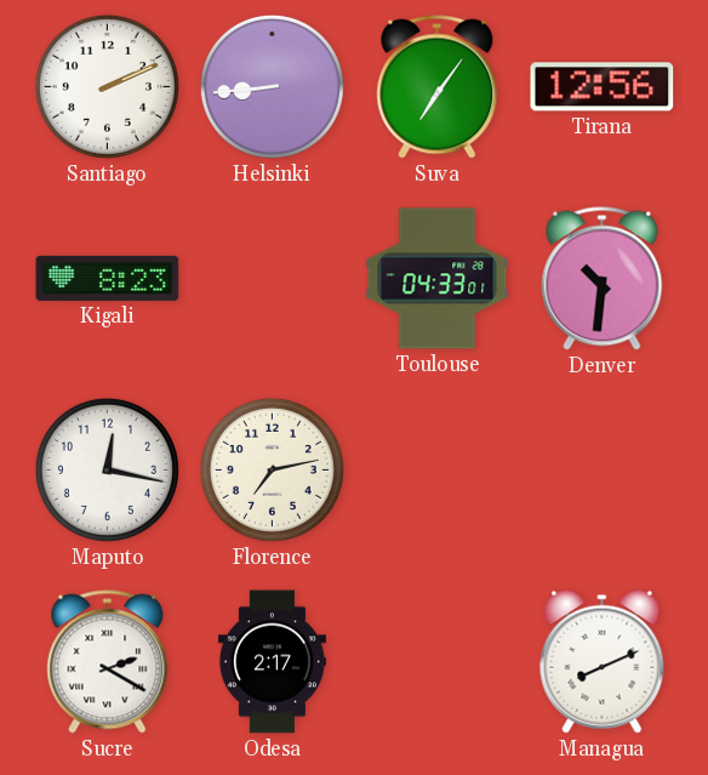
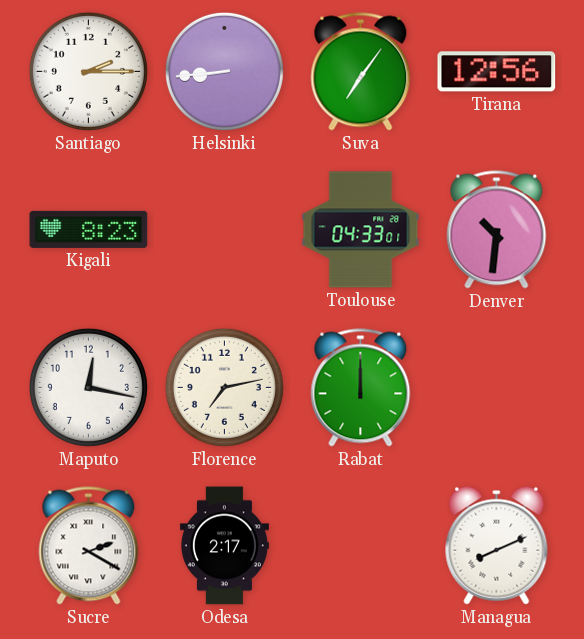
Santiago: 2:11 -> 2:15
Rabat: none -> 12:00
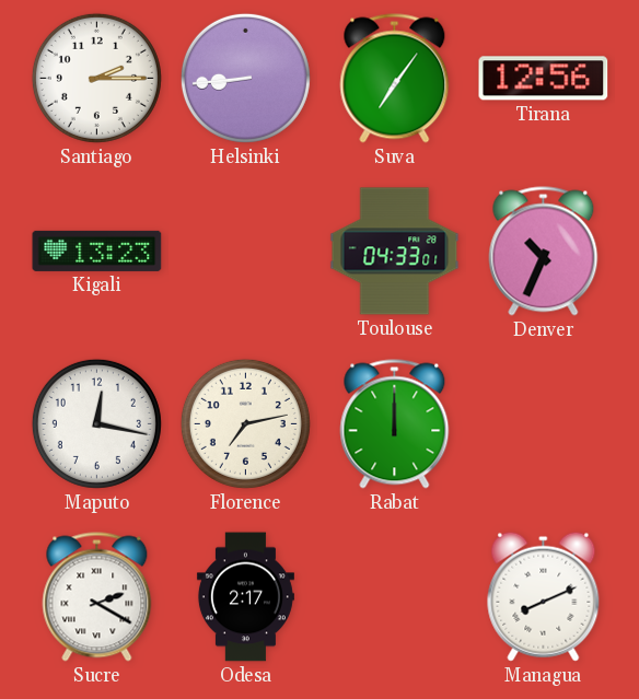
Kigali: 8:23 -> 13:23
Denver: 10:31 -> 10:34
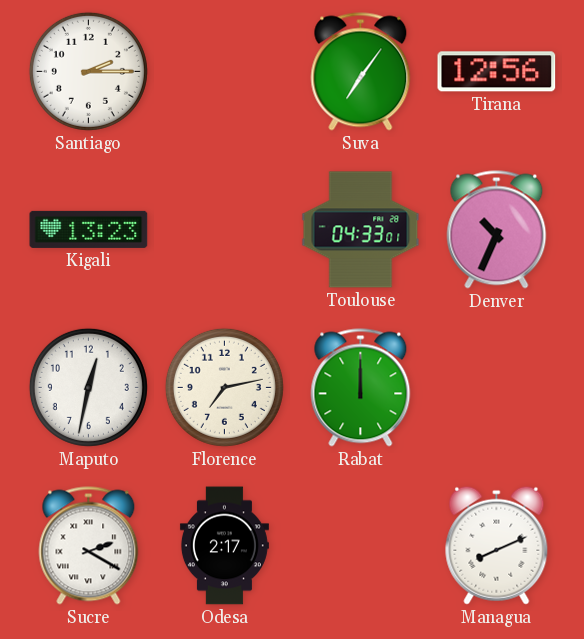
Helsinki: 8:44 -> none
Maputo: 12:17 -> 12:32
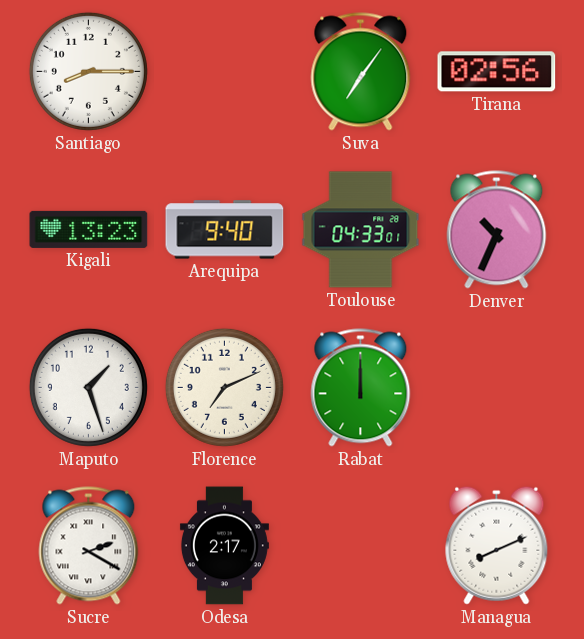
Santiago: 2:15 -> 8:15
Tirana: 12:56 -> 02:56
Arequipa: none -> 9:40
Maputo: 12:32 -> 1:27
Florence: 7:13 -> 7:11
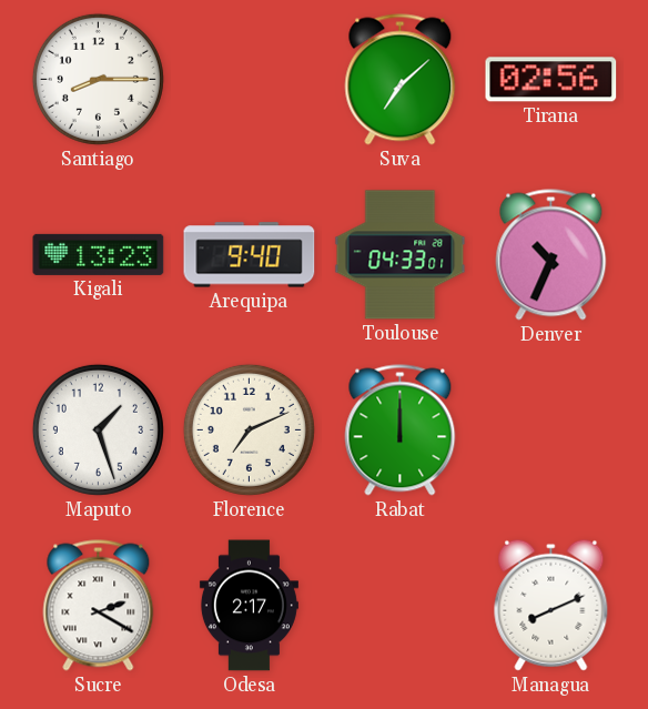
Suva: 7:06 -> 7:08
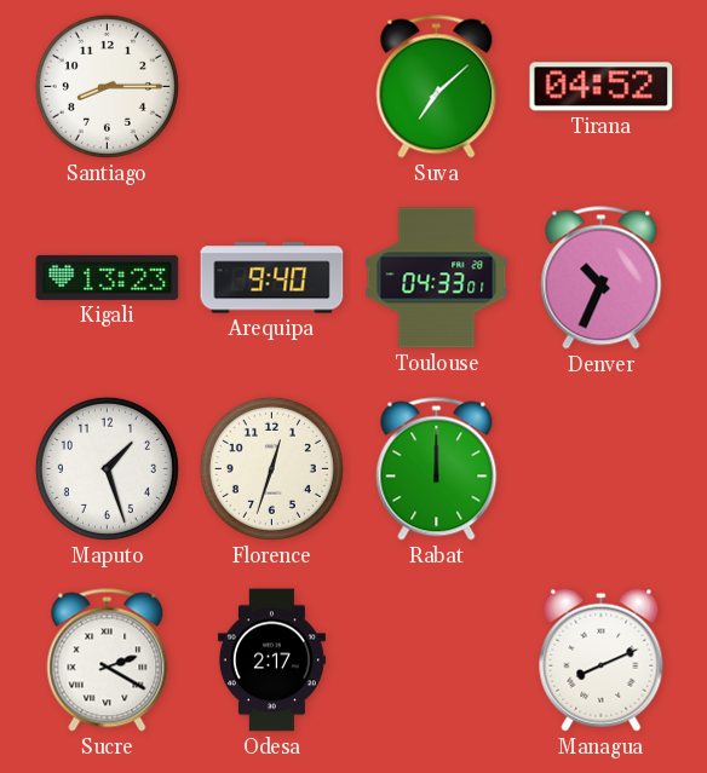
Tirana: 02:56 -> 04:52
Florence: 7:11 -> 12:33
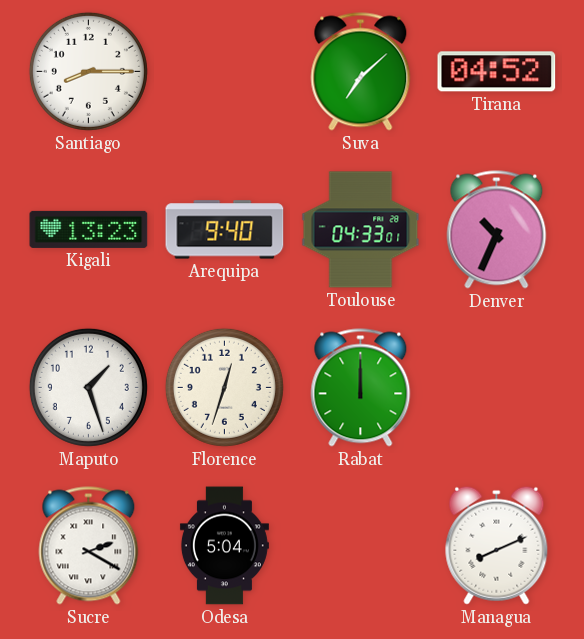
Odesa: 2:17 -> 5:04
